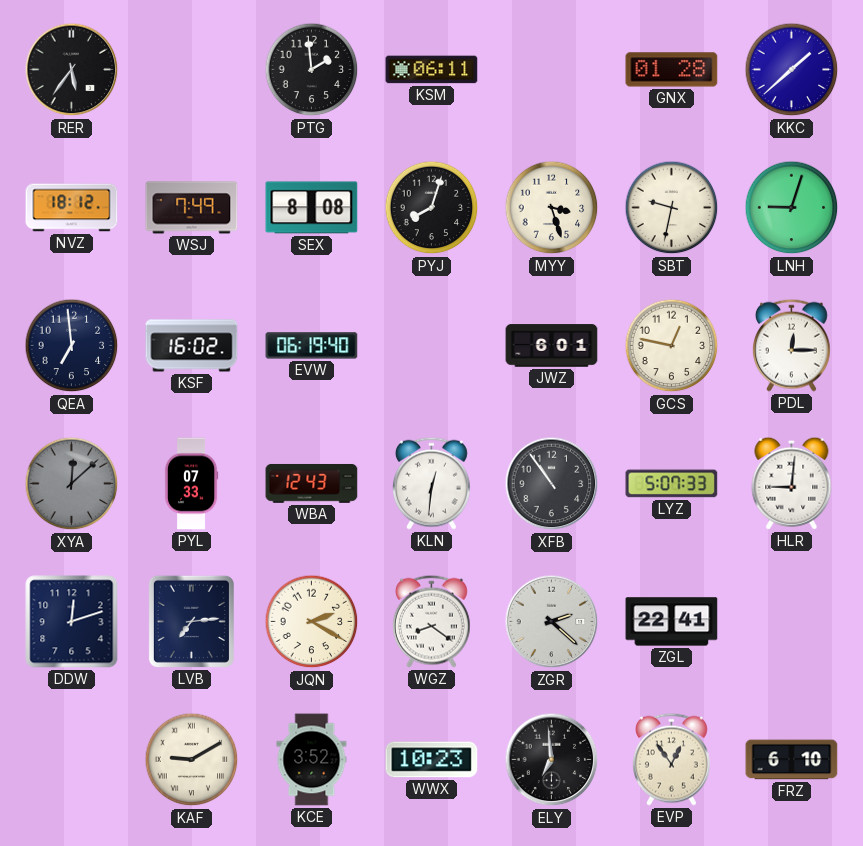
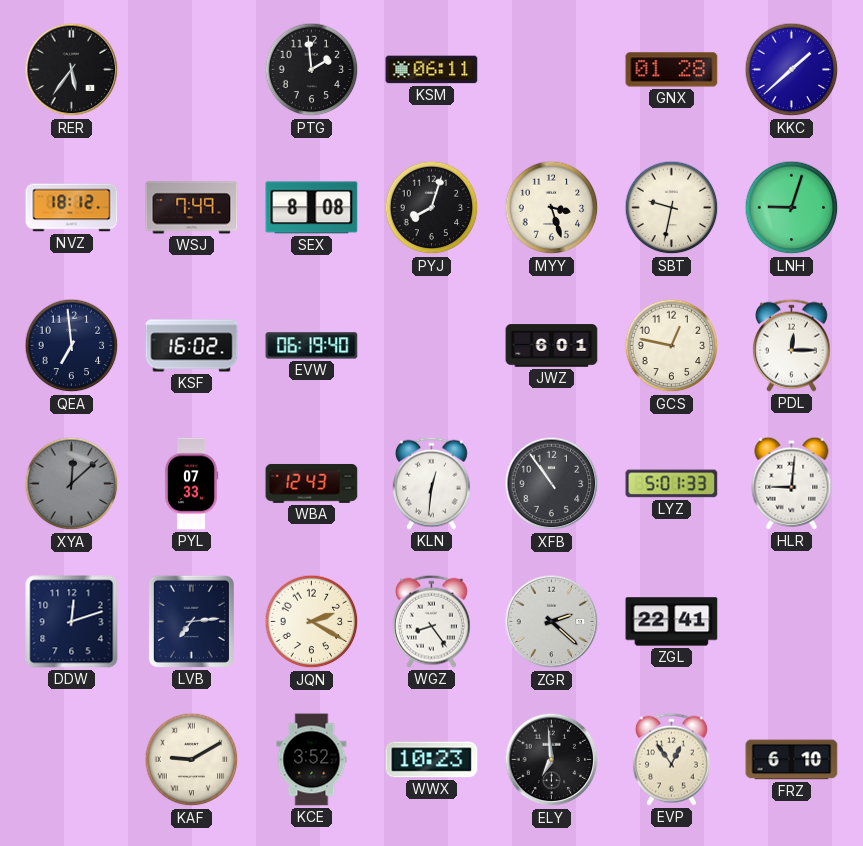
LYZ: 5:07 -> 5:01
WGZ: 8:21 -> 8:24
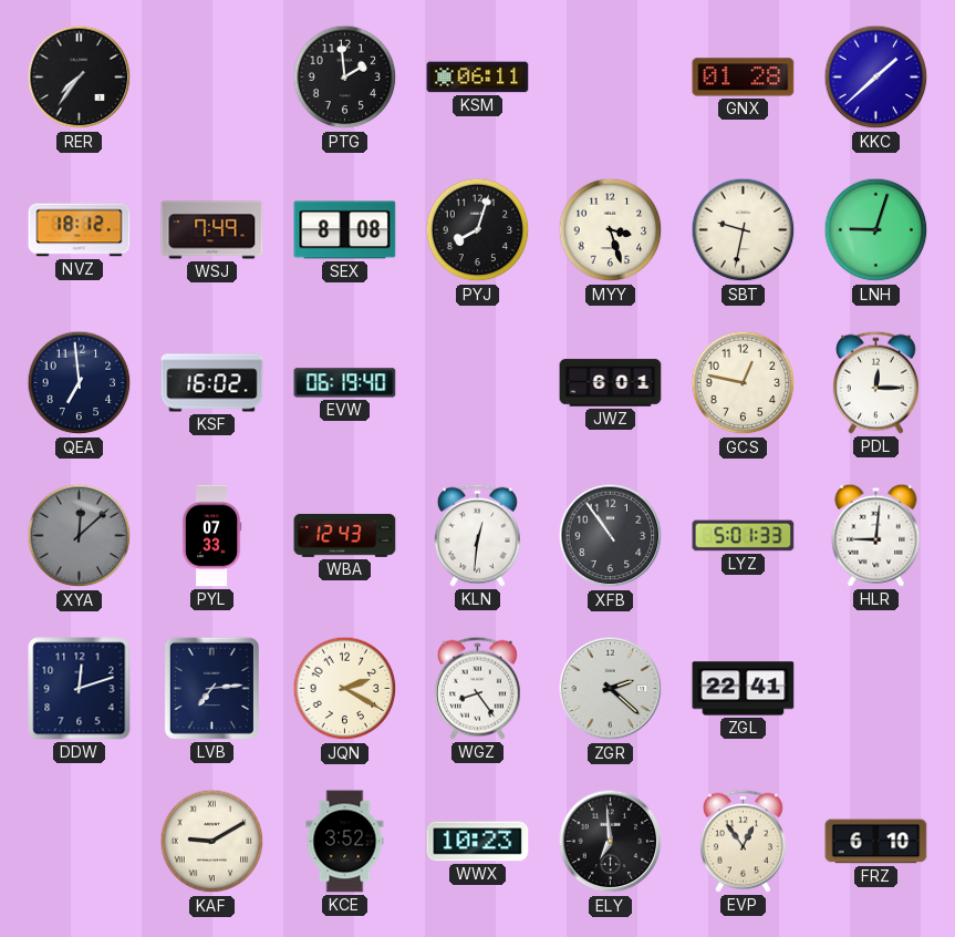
RER: 5:36 -> 7:36
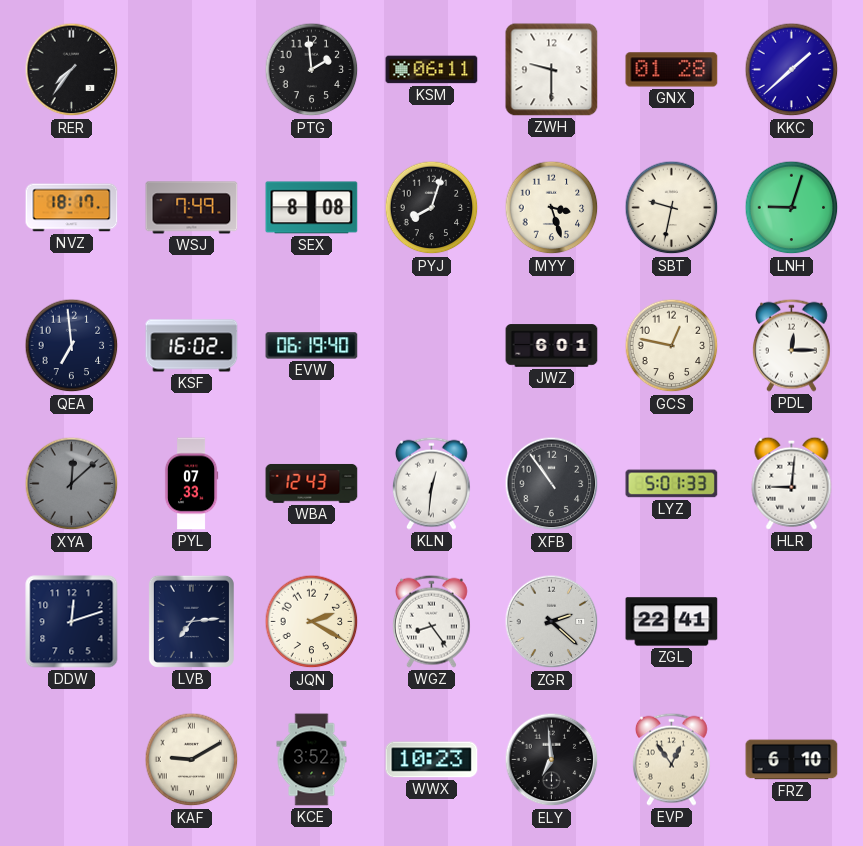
ZWH: none -> 9:30
NVZ: 18:12 -> 18:17
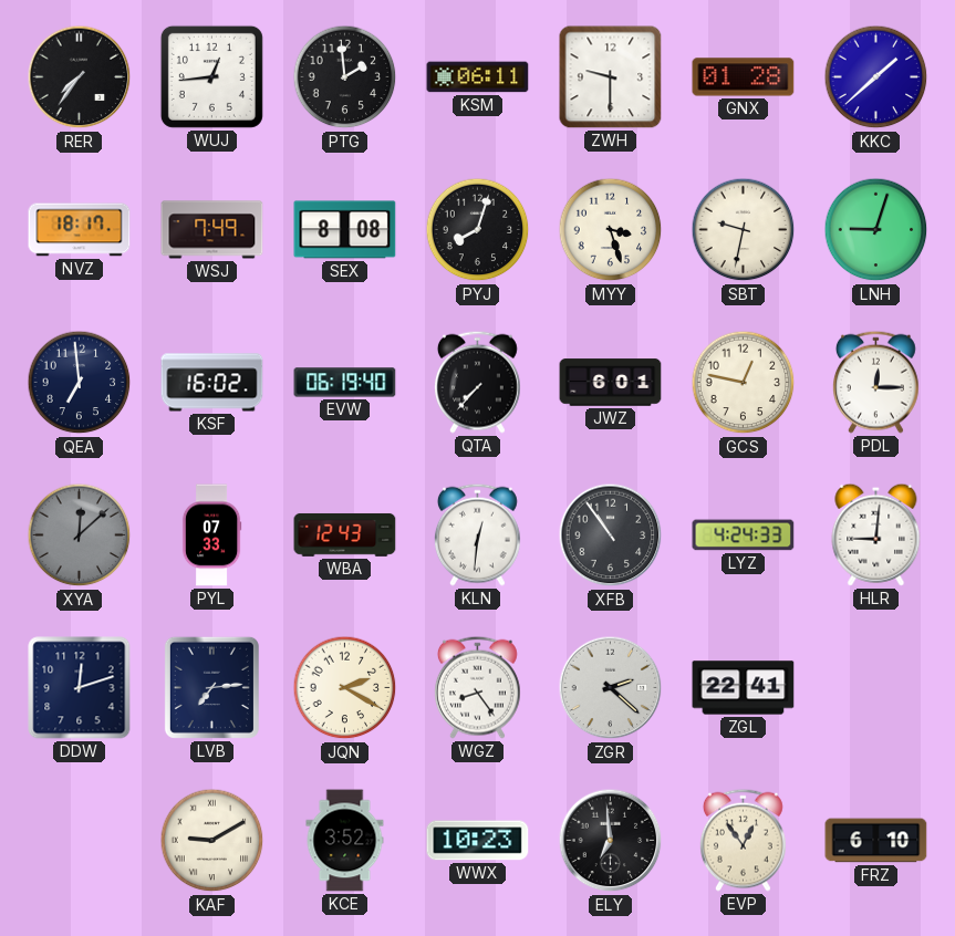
WUJ: none -> 12:44
QTA: none -> 7:37
LYZ: 5:01 -> 4:24
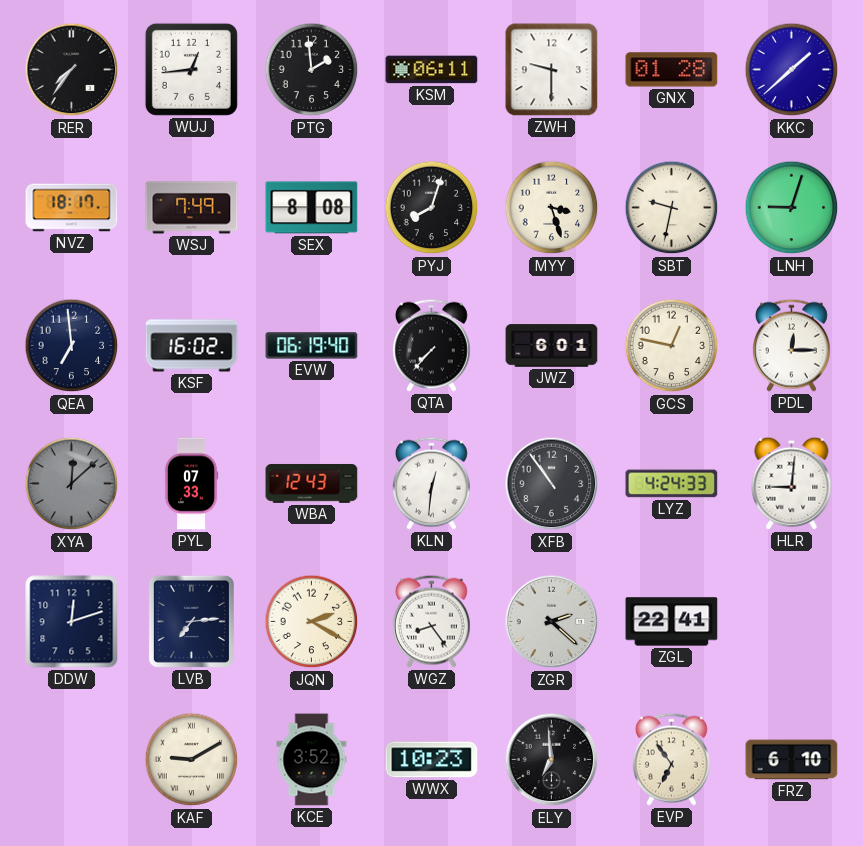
EVP: 12:54 -> 6:54
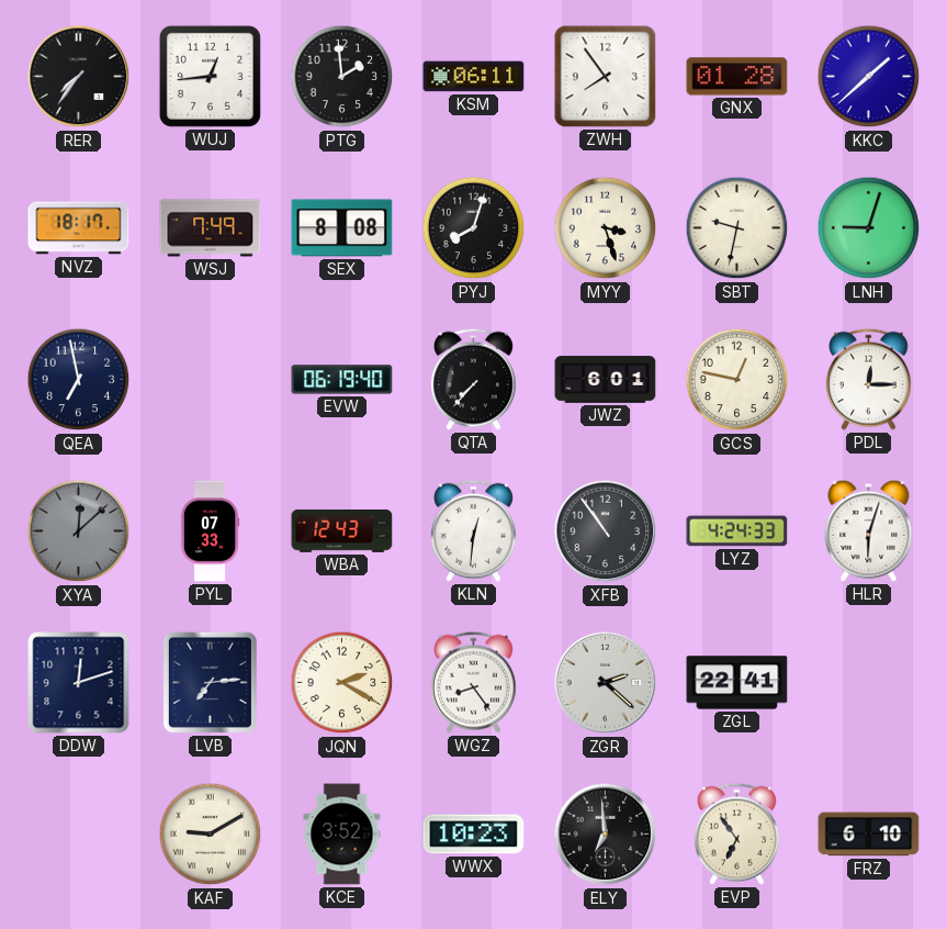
ZWH: 9:30 -> 7:54
QEA: 6:59 -> 6:58
KSF: 16:02 -> none
HLR: 9:01 -> 6:03
